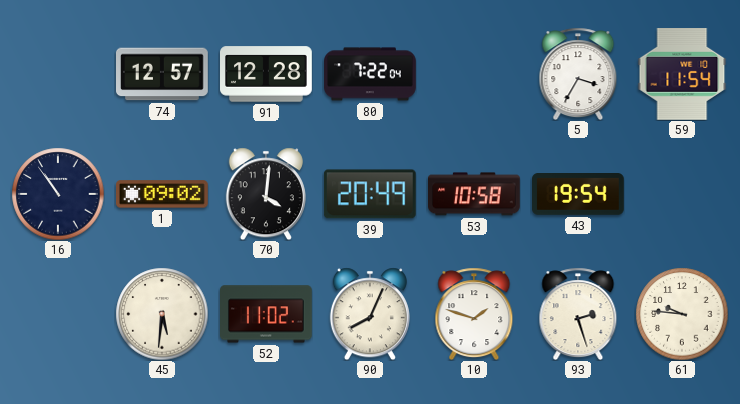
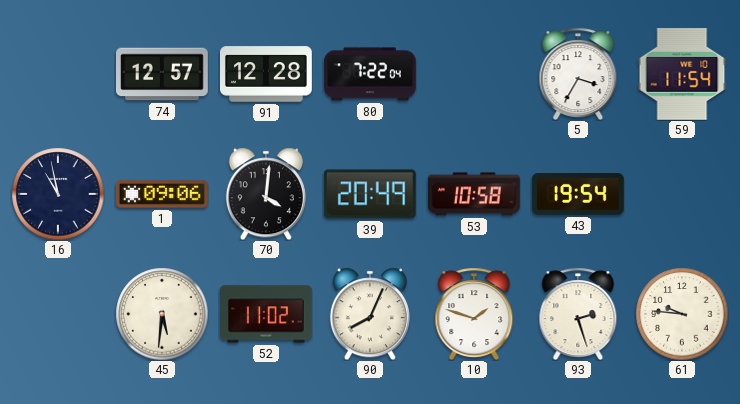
16: 10:54 -> 10:58
1: 09:02 -> 09:06
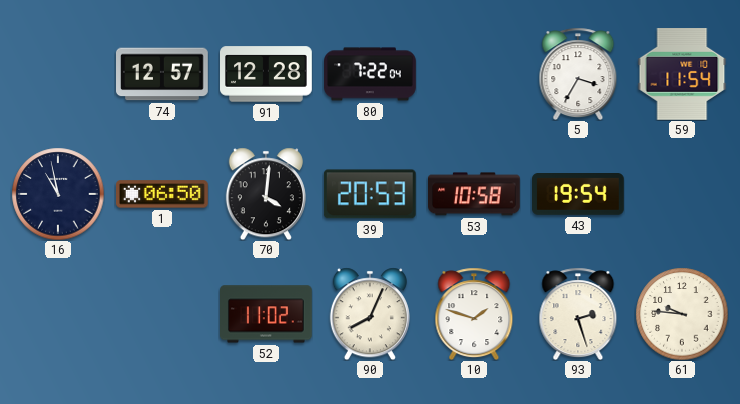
1: 09:06 -> 06:50
39: 20:49 -> 20:53
45: 5:31 -> none
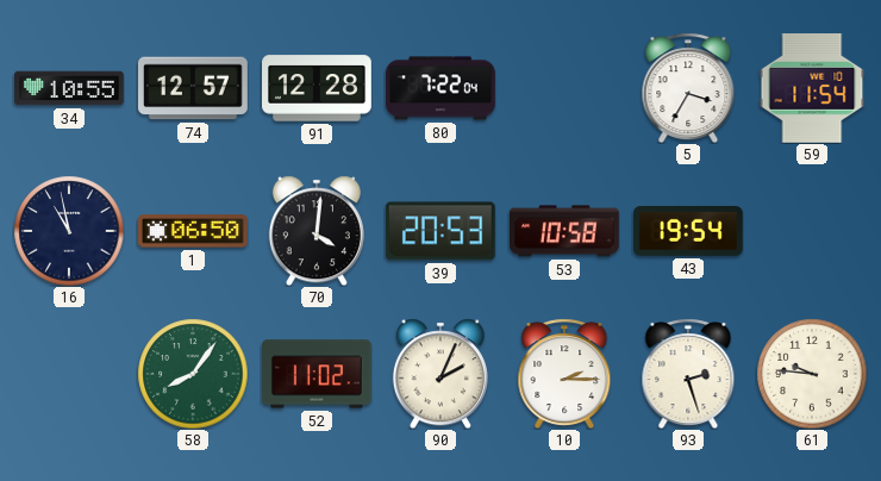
34: none -> 10:55
58: none -> 8:06
90: 8:04 -> 2:04
10: 1:48 -> 2:15
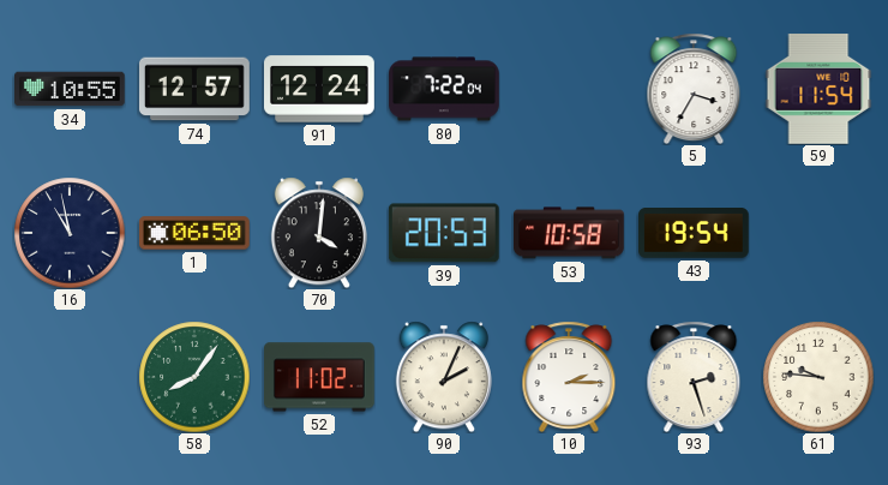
91: 12:28 -> 12:24
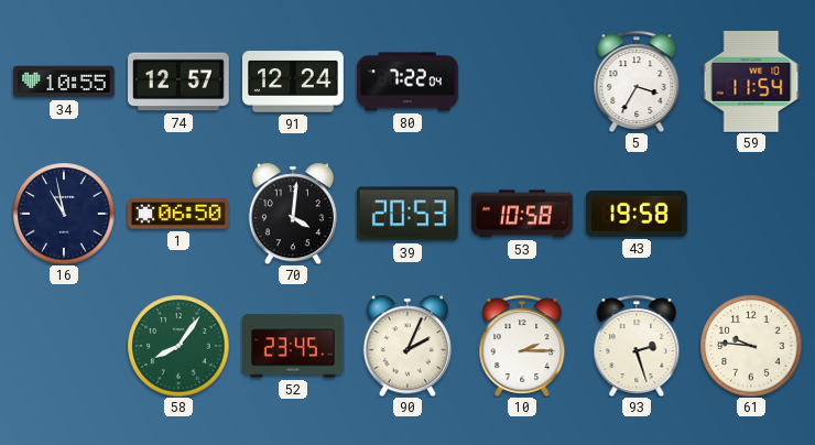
43: 19:54 -> 19:58
52: 11:02 -> 23:45
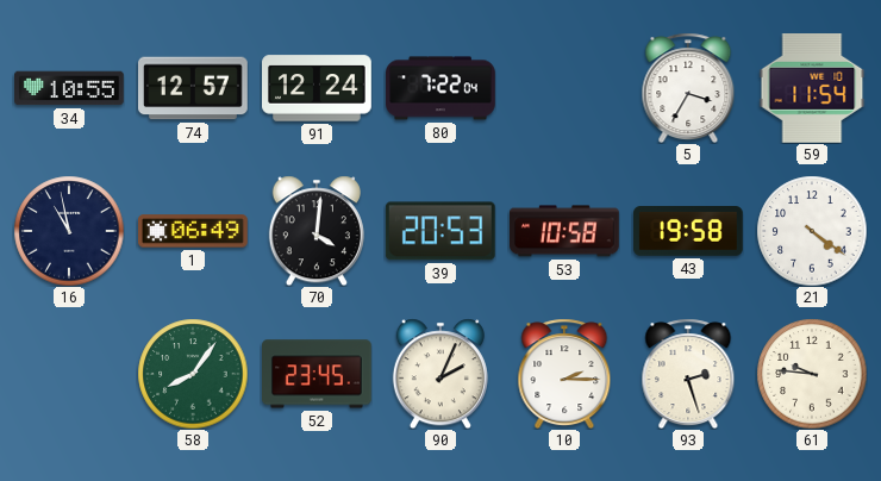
1: 06:50 -> 06:49
21: none -> 4:21
